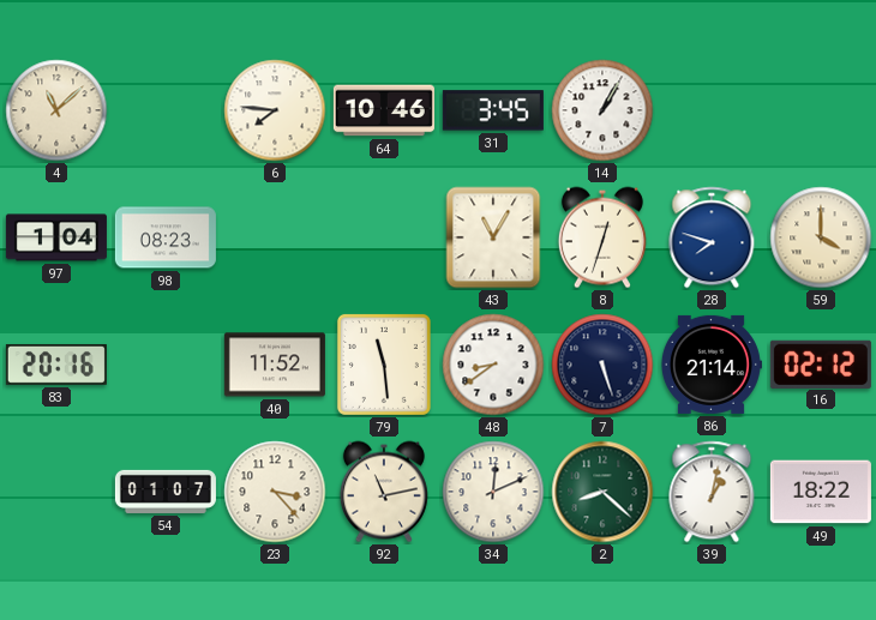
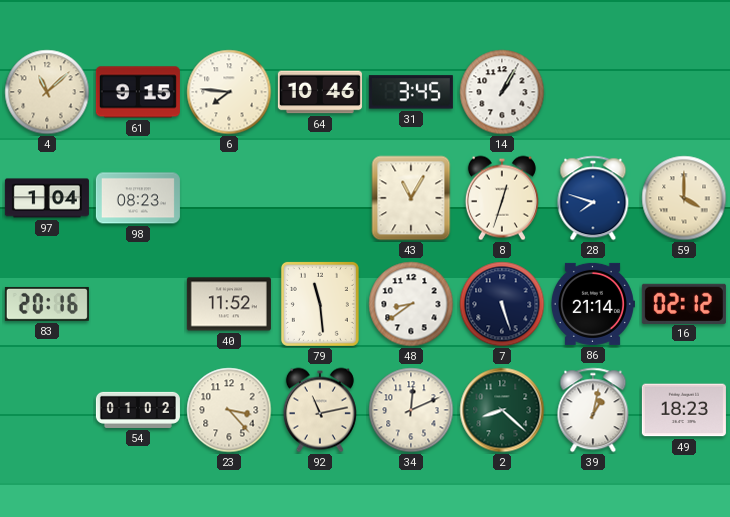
61: none -> 9:15
54: 01:07 -> 01:02
49: 18:22 -> 18:23
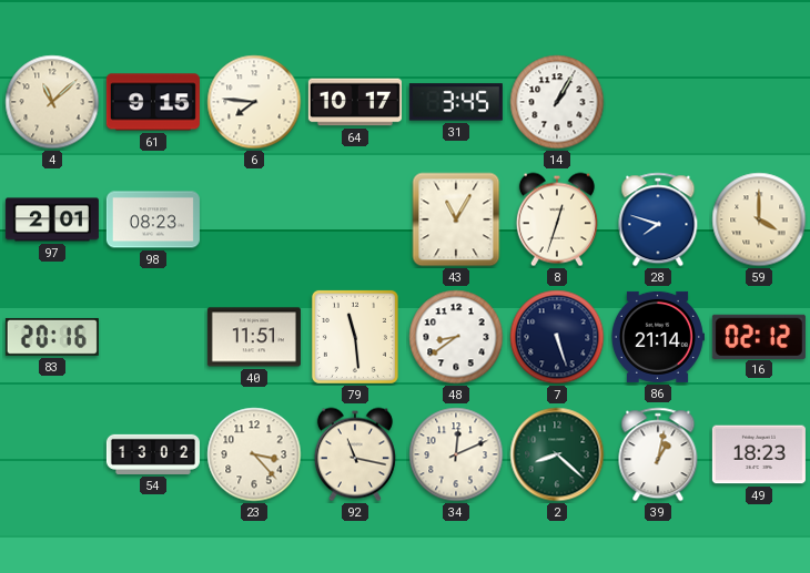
64: 10:46 -> 10:17
97: 1:04 -> 2:01
40: 11:52 -> 11:51
54: 01:02 -> 13:02
92: 11:13 -> 11:17
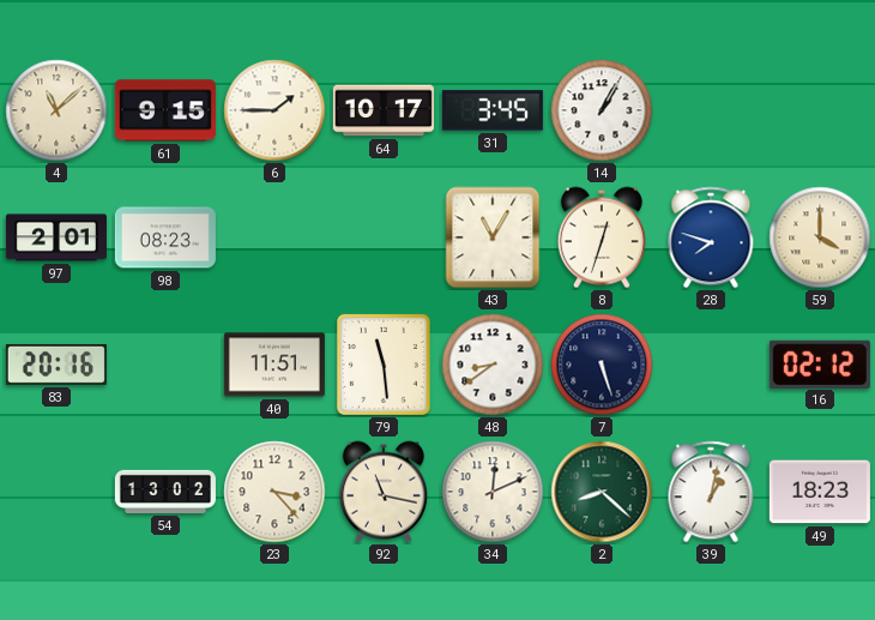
6: 7:46 -> 1:45
86: 21:14 -> none
